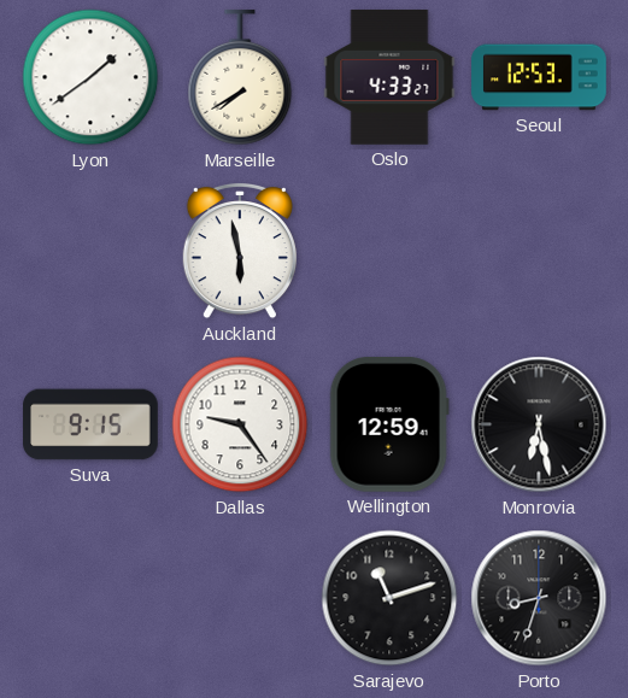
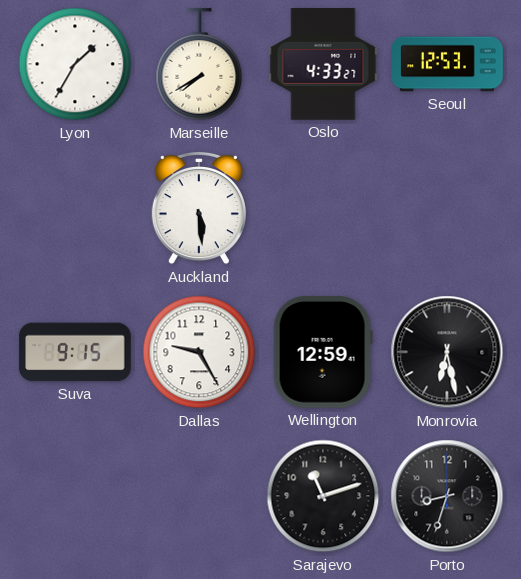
Lyon: 1:39 -> 1:35
Auckland: 5:58 -> 5:29
Dallas: 9:24 -> 9:25
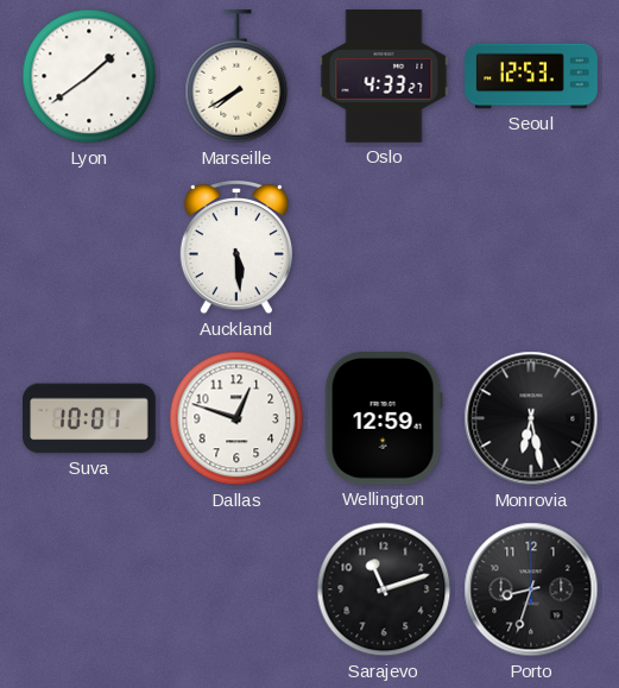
Lyon: 1:35 -> 1:39
Suva: 9:15 -> 10:01
Dallas: 9:25 -> 12:48
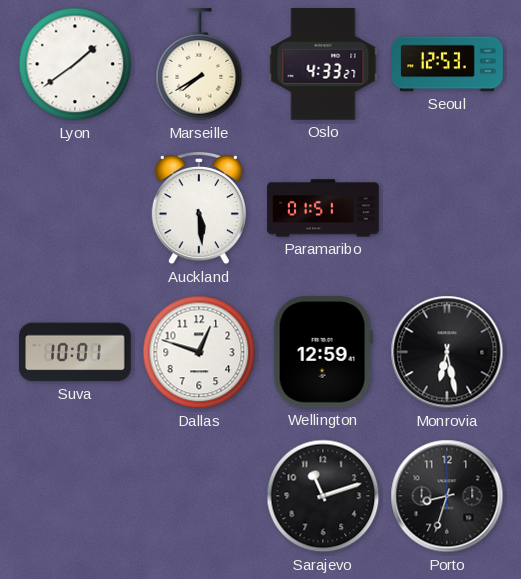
Paramaribo: none -> 01:51
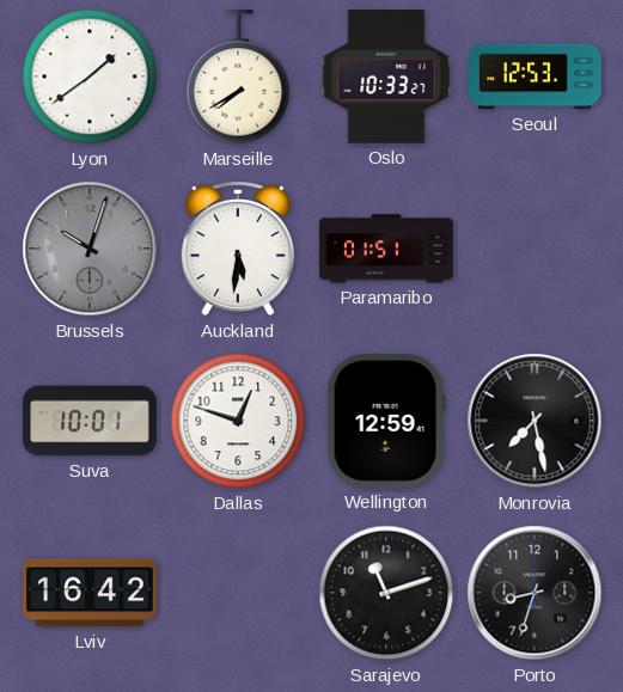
Oslo: 4:33 -> 10:33
Brussels: none -> 10:03
Auckland: 5:29 -> 5:31
Monrovia: 6:28 -> 7:28
Lviv: none -> 16:42
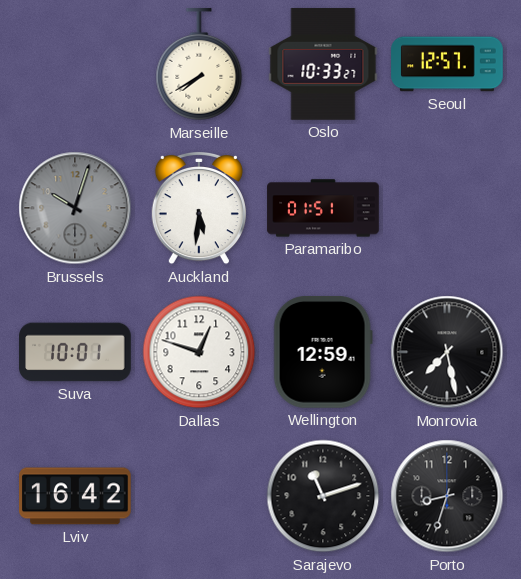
Lyon: 1:39 -> none
Seoul: 12:53 -> 12:57
